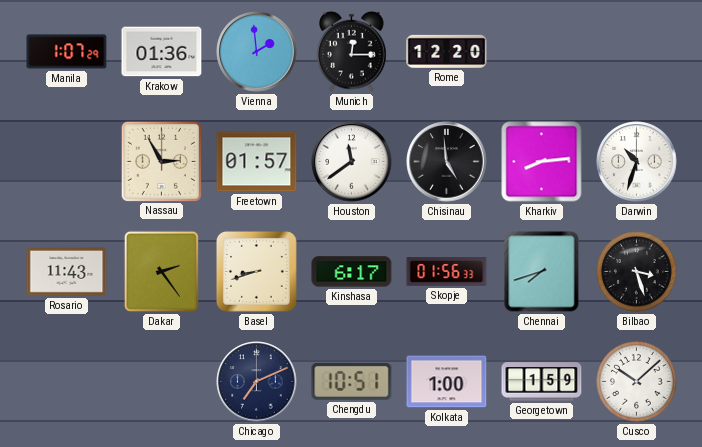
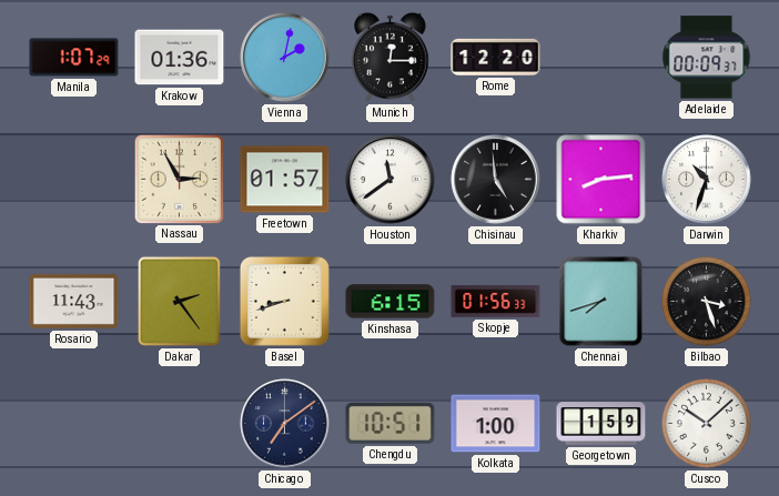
Vienna: 1:59 -> 2:02
Adelaide: none -> 00:09
Kinshasa: 6:17 -> 6:15
Chicago: 7:11 -> 7:09
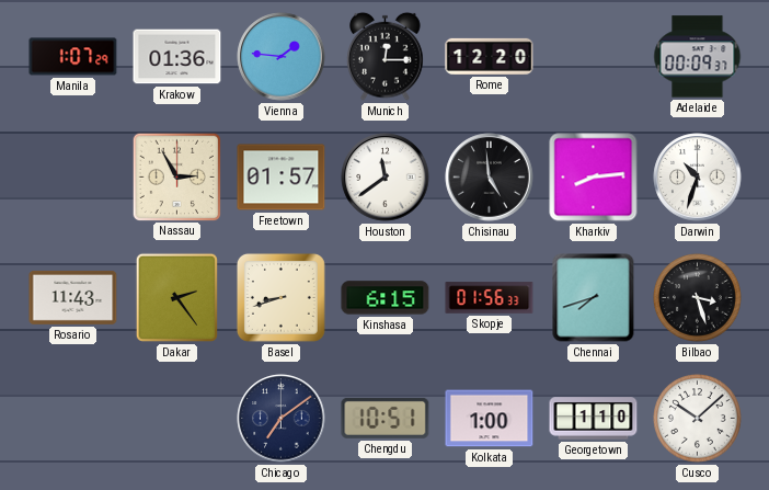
Vienna: 2:02 -> 1:46
Georgetown: 1:59 -> 1:10
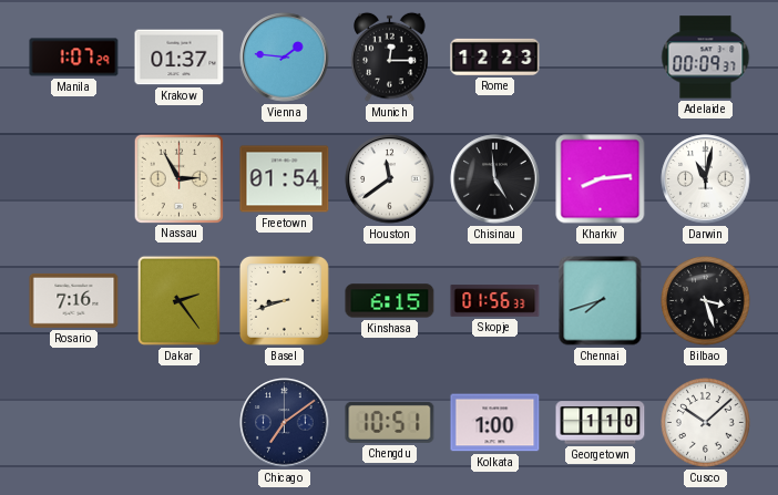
Krakow: 01:36 -> 01:37
Rome: 12:20 -> 12:23
Freetown: 01:57 -> 01:54
Darwin: 10:33 -> 11:02
Rosario: 11:43 -> 7:16
